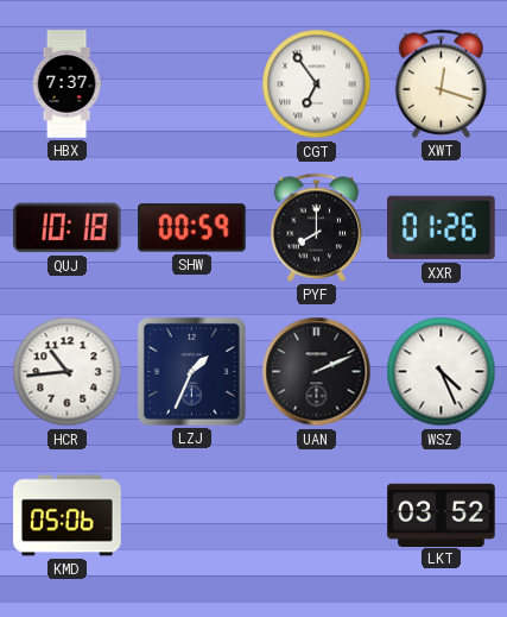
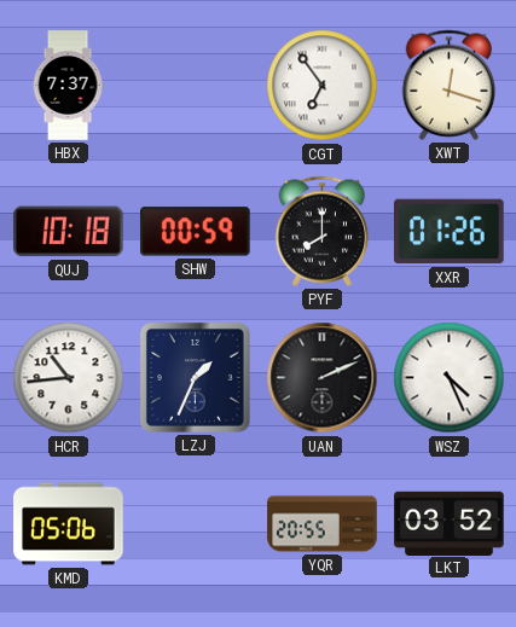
YQR: none -> 20:55
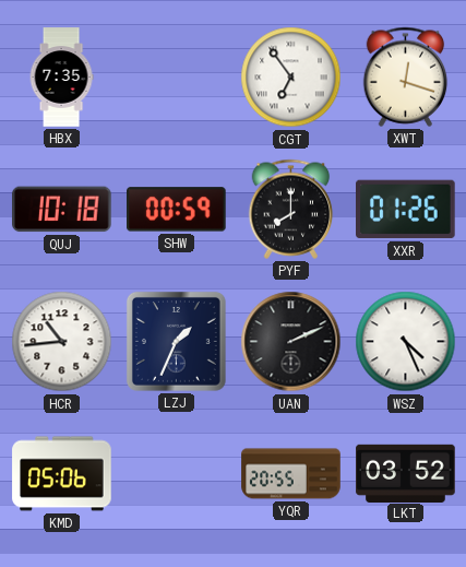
HBX: 7:37 -> 7:35
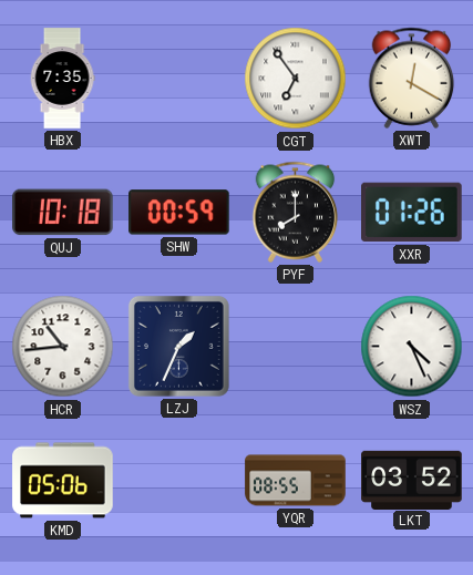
XWT: 12:18 -> 12:20
UAN: 2:11 -> none
YQR: 20:55 -> 08:55
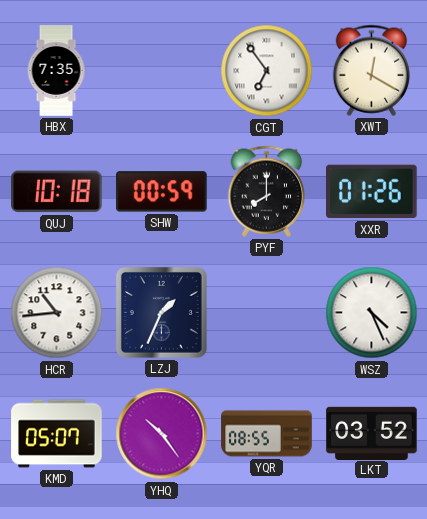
KMD: 05:06 -> 05:07
YHQ: none -> 10:24
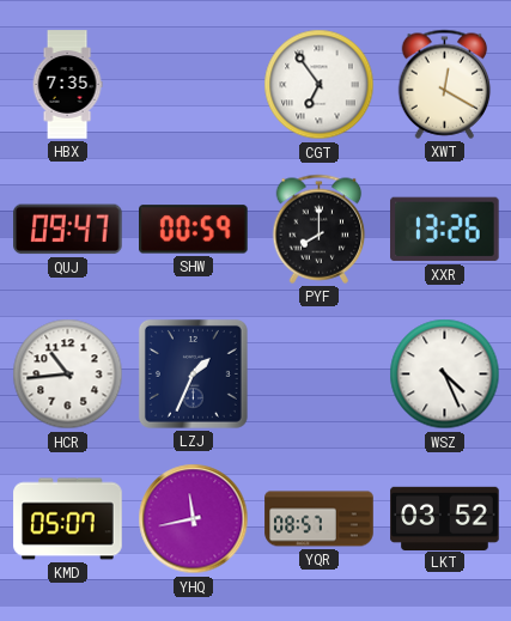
QUJ: 10:18 -> 09:47
XXR: 01:26 -> 13:26
YHQ: 10:24 -> 11:43
YQR: 08:55 -> 08:57
